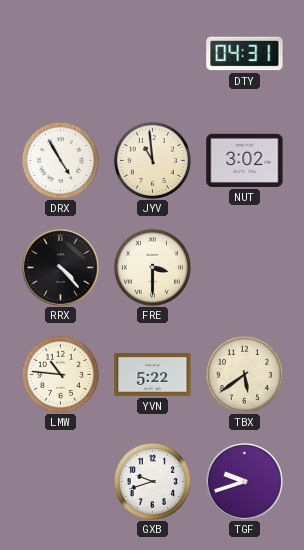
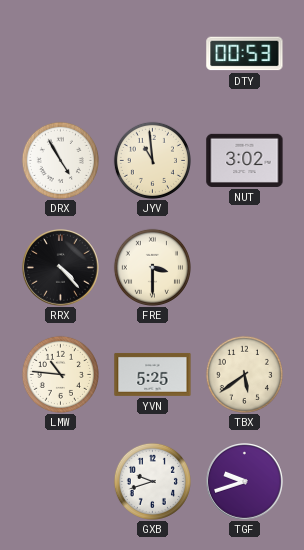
DTY: 04:31 -> 00:53
YVN: 5:22 -> 5:25
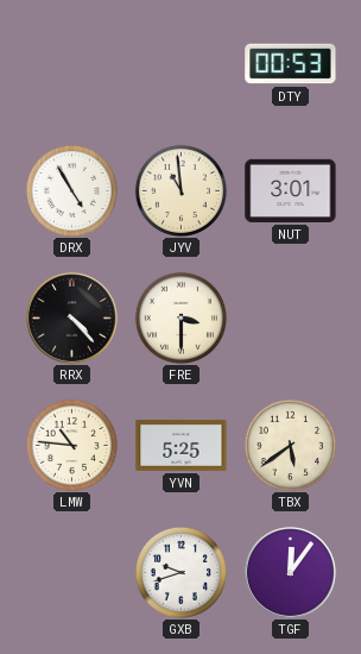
NUT: 3:02 -> 3:01
TGF: 9:42 -> 12:06
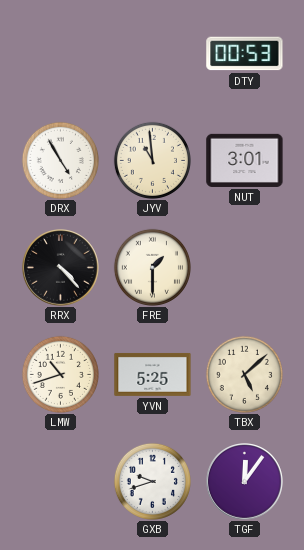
FRE: 3:30 -> 1:30
LMW: 10:46 -> 10:42
TBX: 5:39 -> 5:08
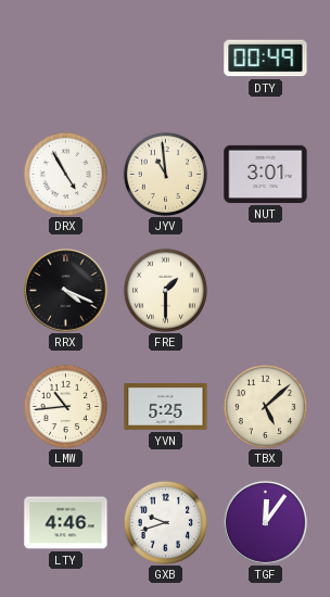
DTY: 00:53 -> 00:49
RRX: 4:23 -> 4:19
LMW: 10:42 -> 10:44
LTY: none -> 4:46
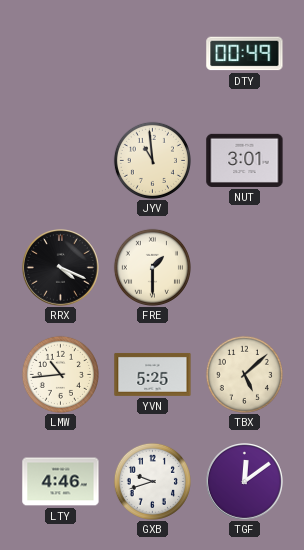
DRX: 4:55 -> none
TGF: 12:06 -> 12:09
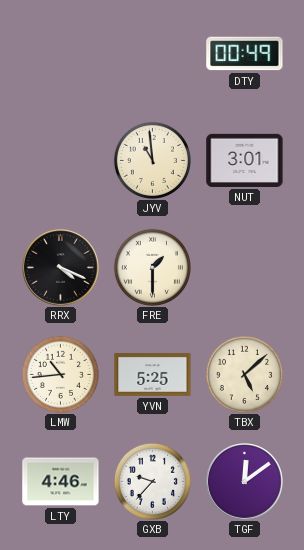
GXB: 9:42 -> 9:37
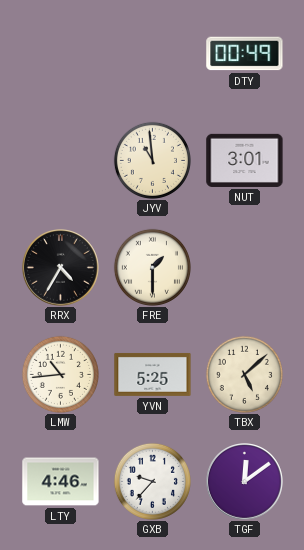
RRX: 4:19 -> 4:35
